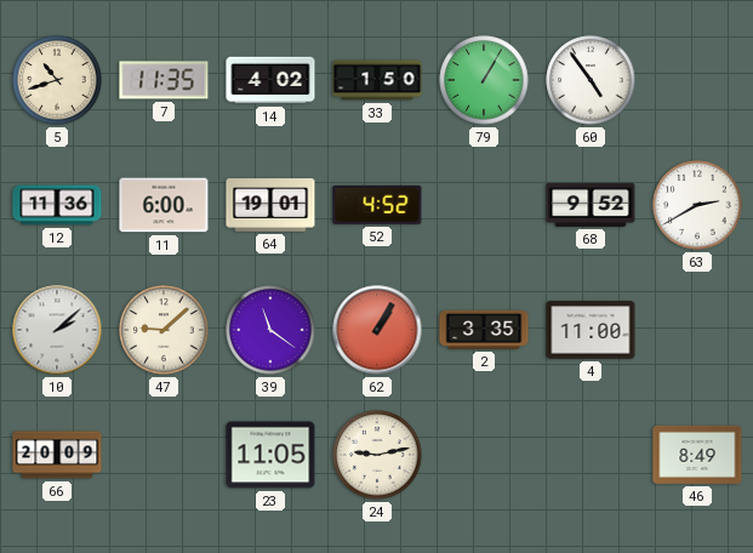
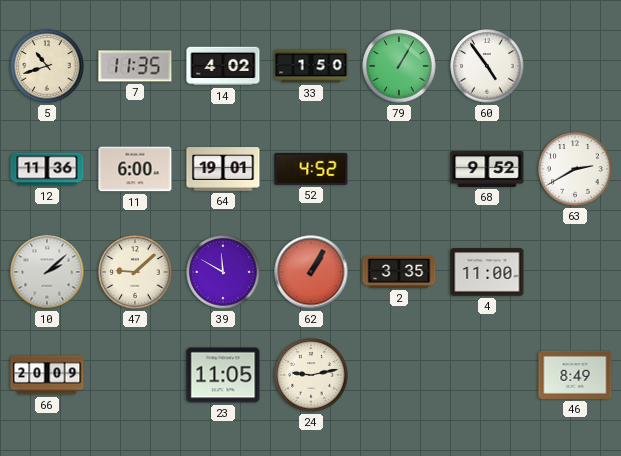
39: 11:21 -> 11:50
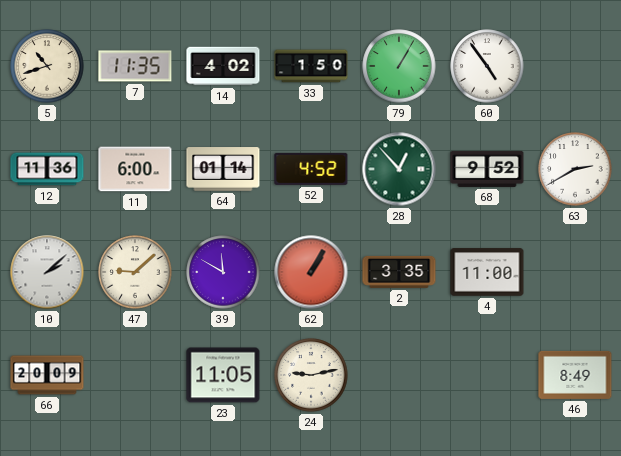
64: 19:01 -> 01:14
28: none -> 12:53
